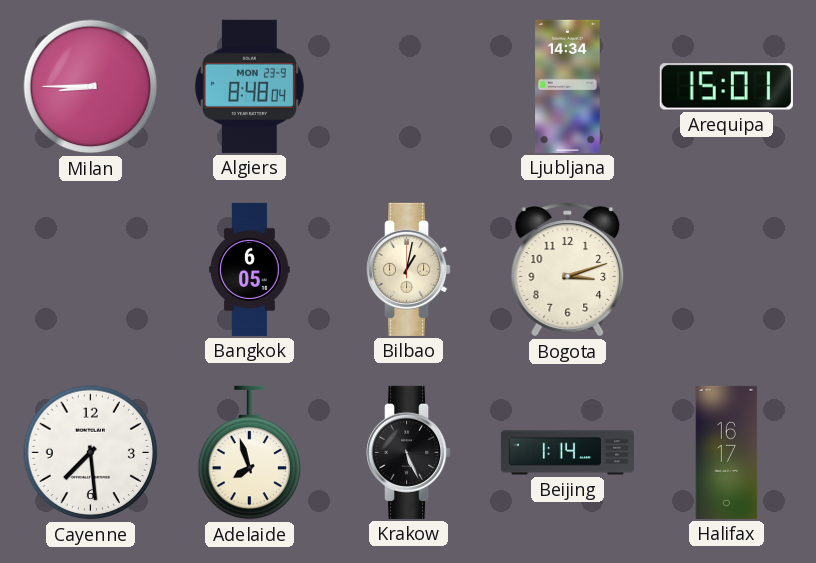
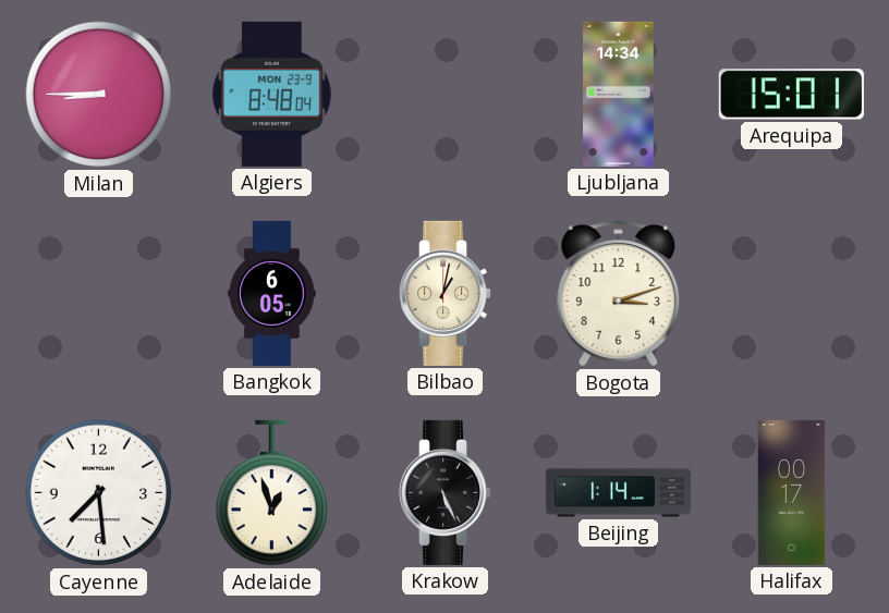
Adelaide: 7:57 -> 12:57
Halifax: 16:17 -> 00:17
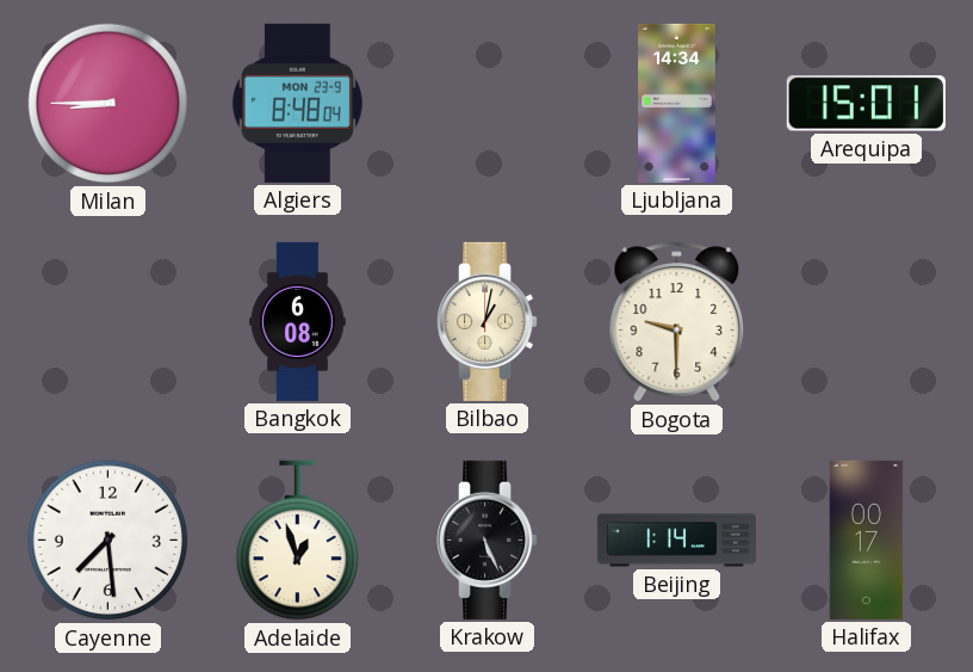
Bangkok: 6:05 -> 6:08
Bogota: 3:12 -> 9:30
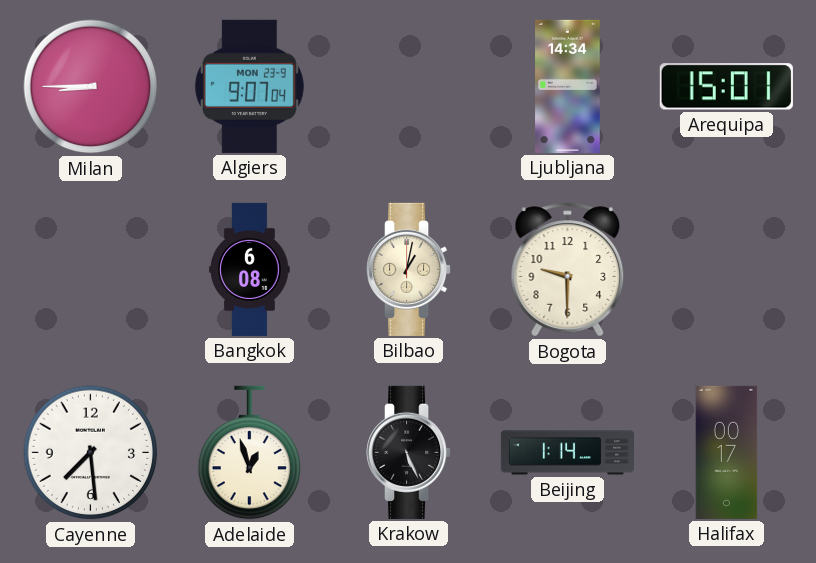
Algiers: 8:48 -> 9:07
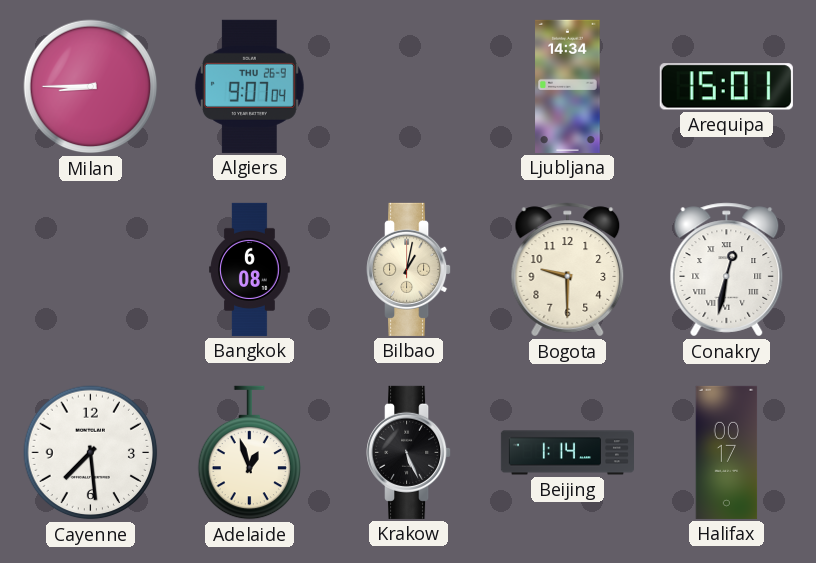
Algiers date: MON 23-9 -> THU 26-9
Conakry: none -> 12:32
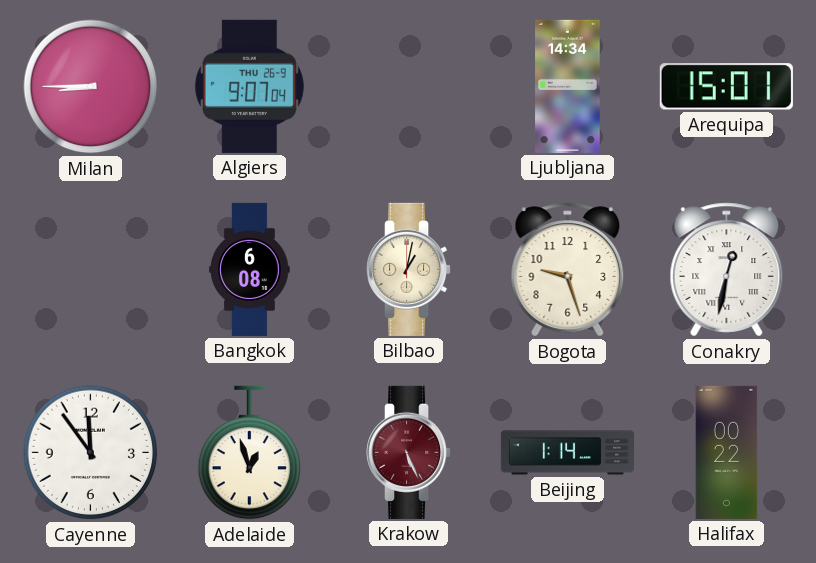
Bogota: 9:30 -> 9:27
Cayenne: 7:29 -> 11:54
Krakow dial: black -> burgundy
Halifax: 00:17 -> 00:22
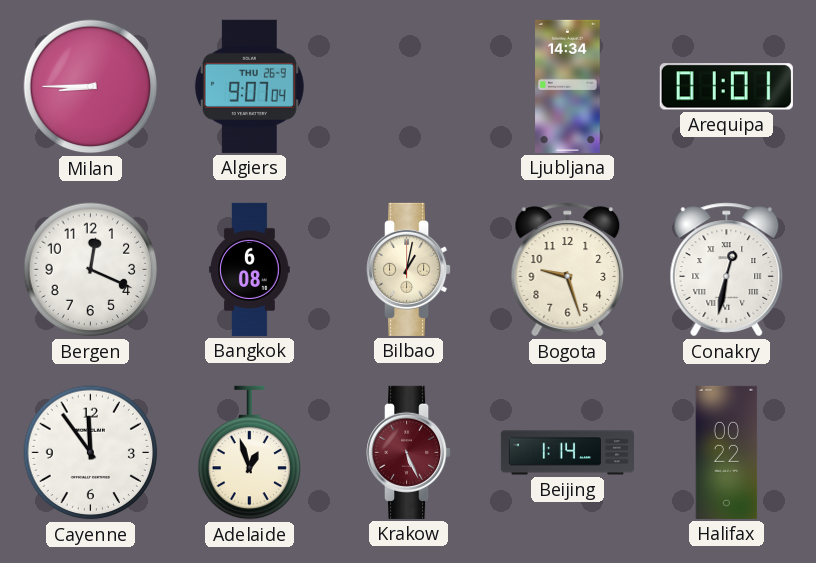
Arequipa: 15:01 -> 01:01
Bergen: none -> 12:19
